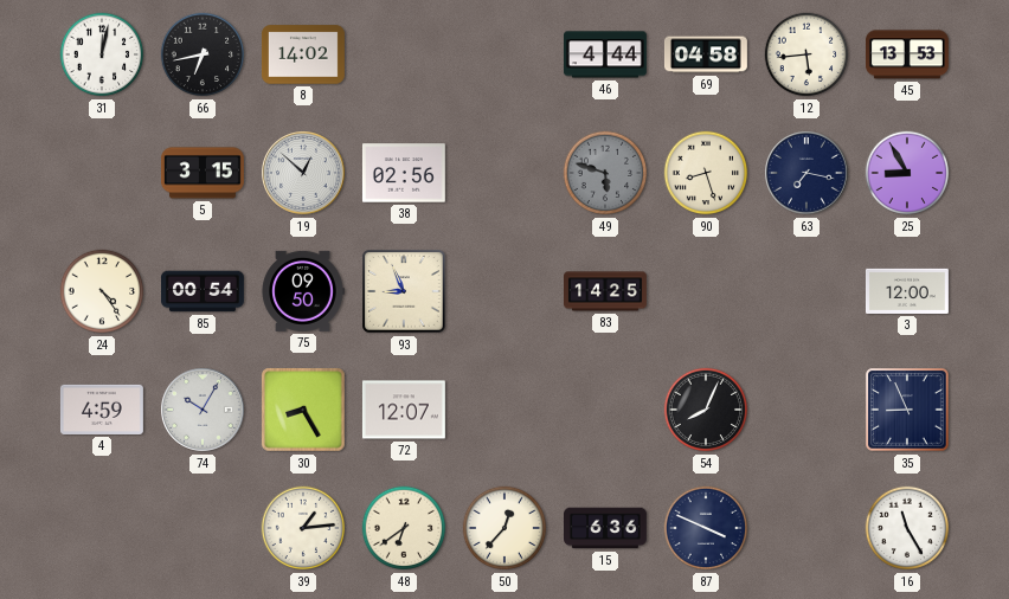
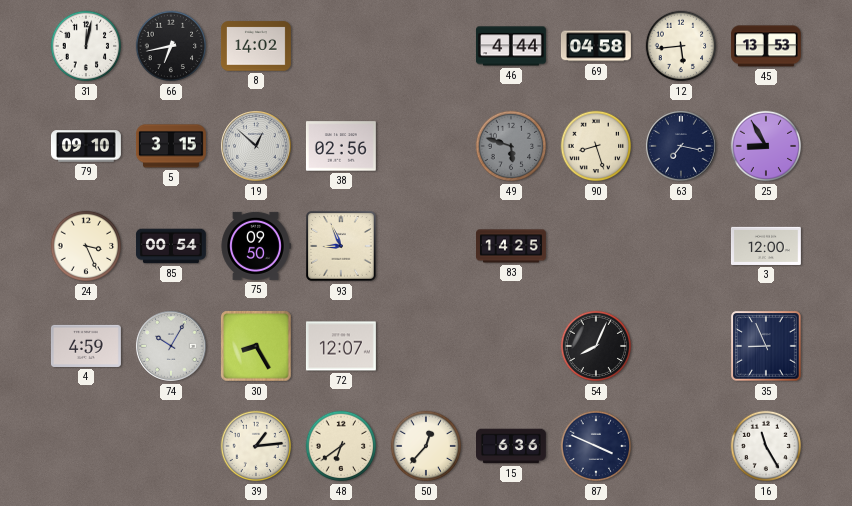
79: none -> 09:10
24: 4:24 -> 3:26
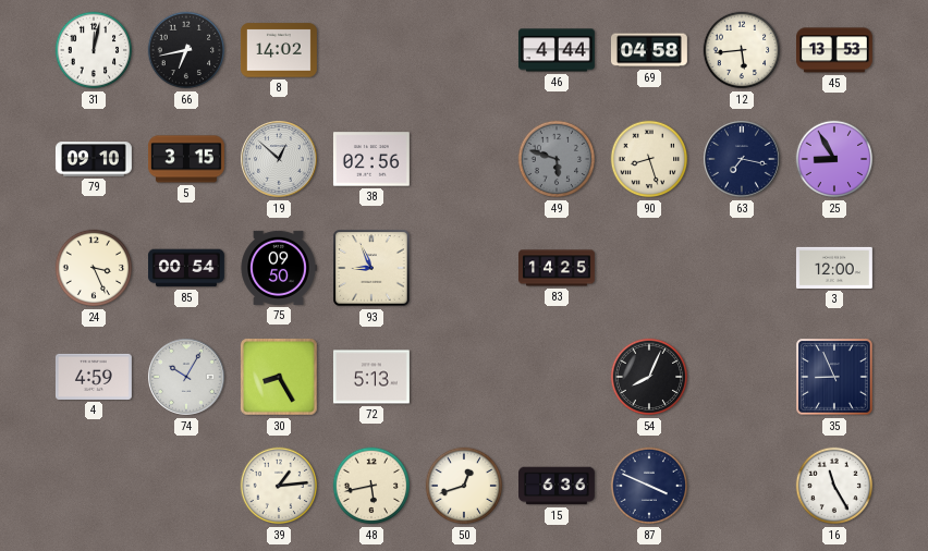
72: 12:07 -> 5:13
48: 6:39 -> 5:43
50: 12:37 -> 12:42
